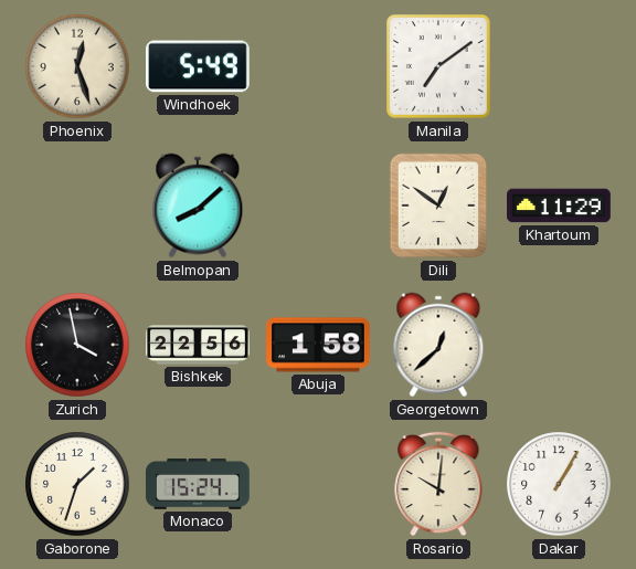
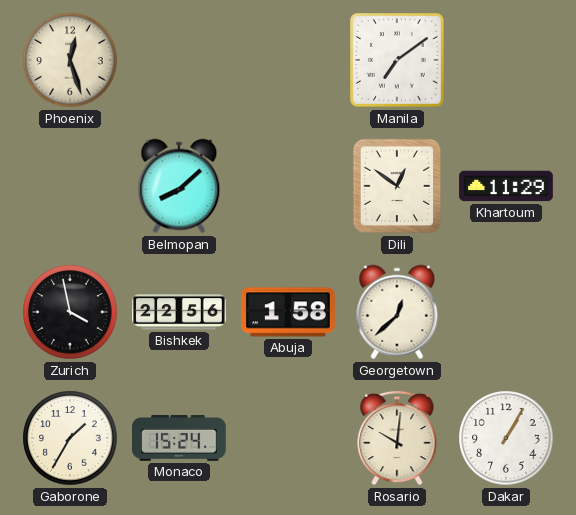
Windhoek: 5:49 -> none
Gaborone: 1:33 -> 1:35
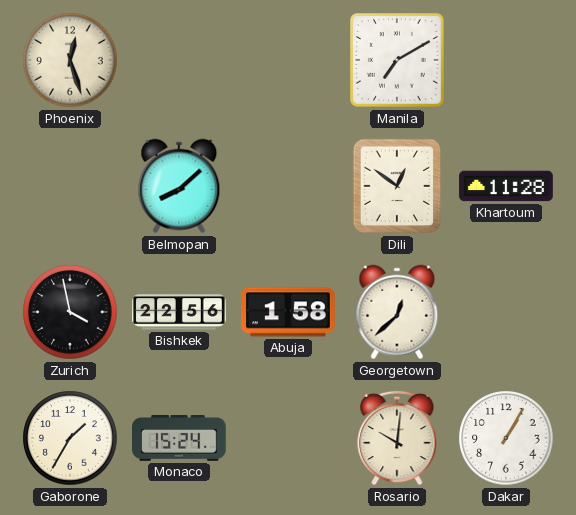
Manila: 7:09 -> 7:10
Khartoum: 11:29 -> 11:28
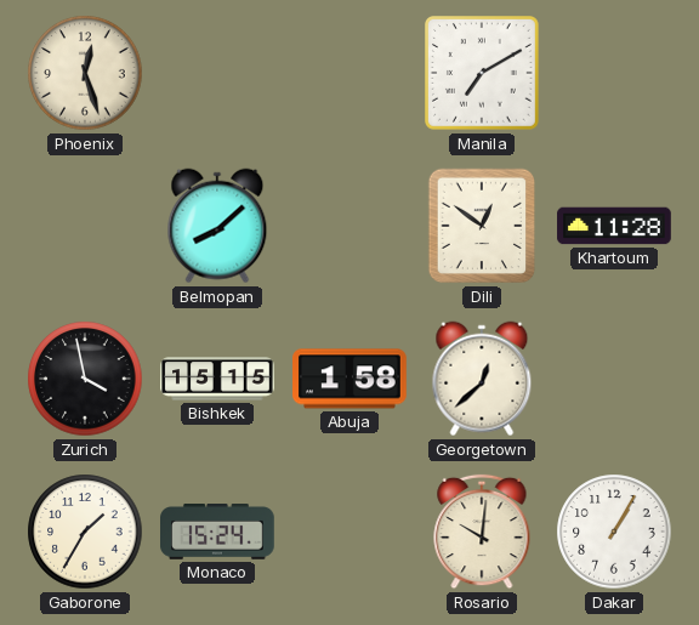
Bishkek: 22:56 -> 15:15
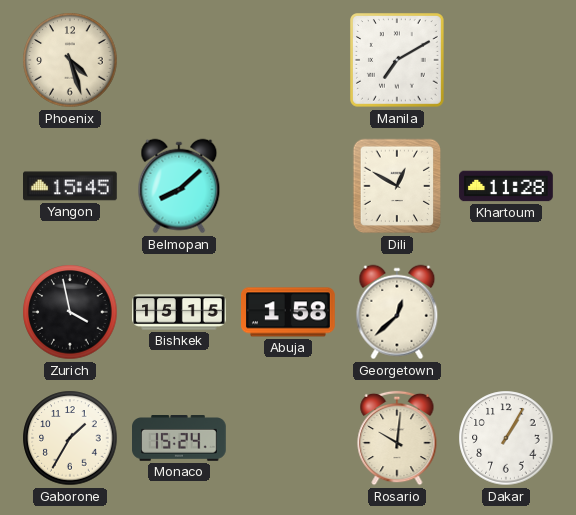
Phoenix: 12:27 -> 4:27
Yangon: none -> 15:45
Dili: 12:51 -> 12:50
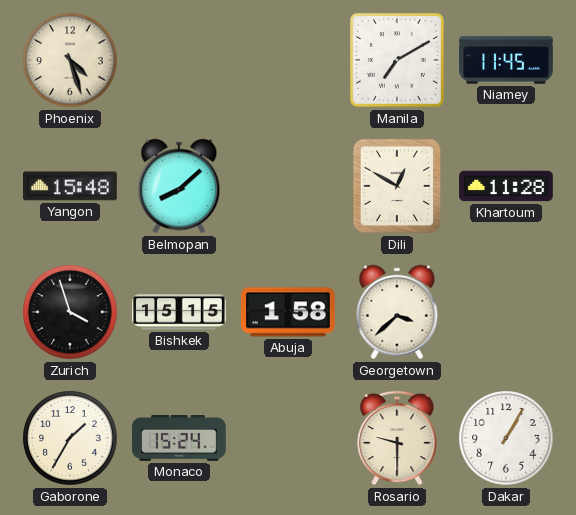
Niamey: none -> 11:45
Yangon: 15:45 -> 15:48
Zurich: 3:58 -> 3:57
Georgetown: 12:38 -> 3:38
Rosario: 10:01 -> 9:30
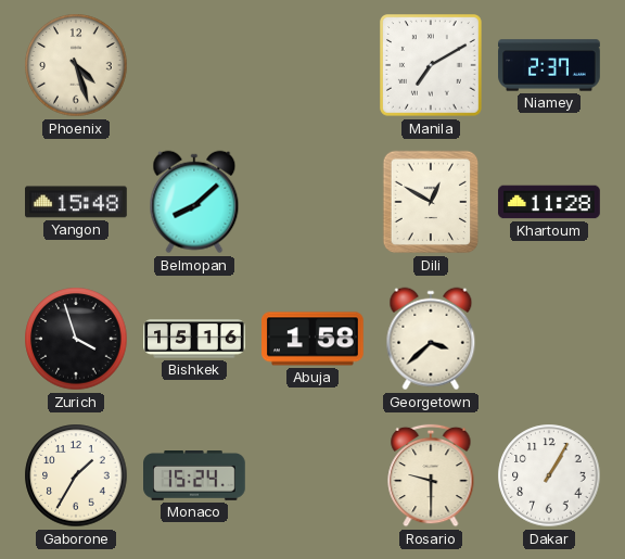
Niamey: 11:45 -> 2:37
Bishkek: 15:15 -> 15:16
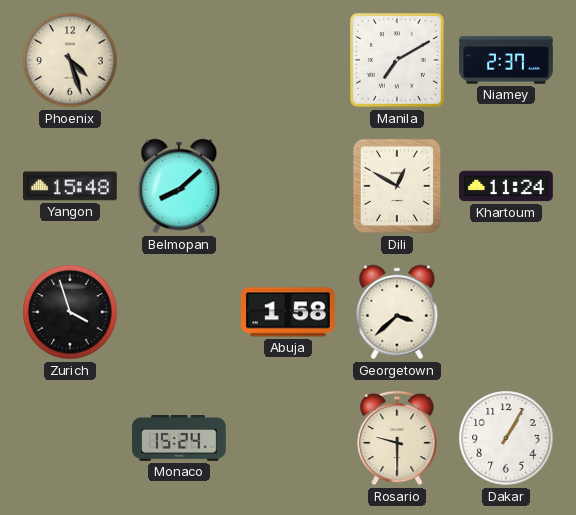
Khartoum: 11:28 -> 11:24
Bishkek: 15:16 -> none
Gaborone: 1:35 -> none
